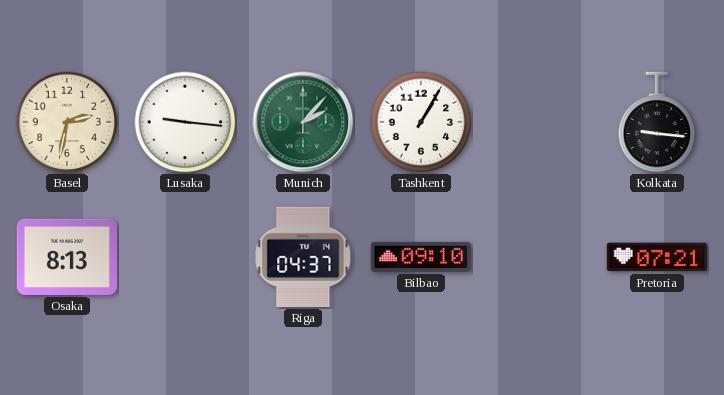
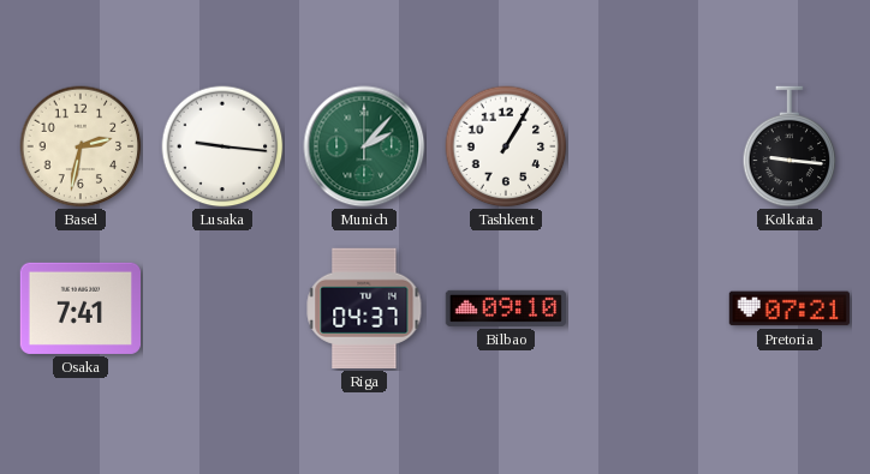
Osaka: 8:13 -> 7:41
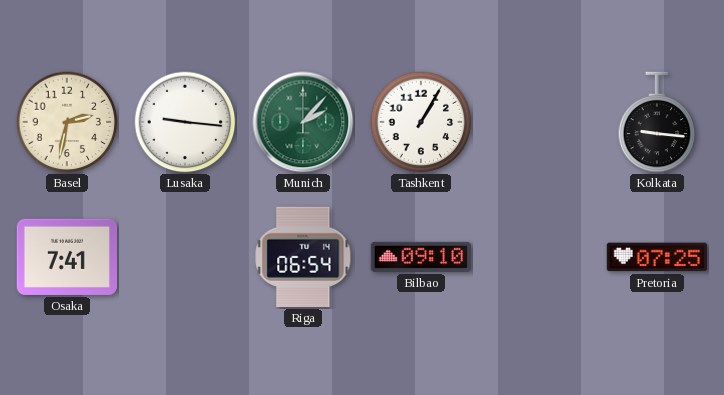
Riga: 04:37 -> 06:54
Pretoria: 07:21 -> 07:25
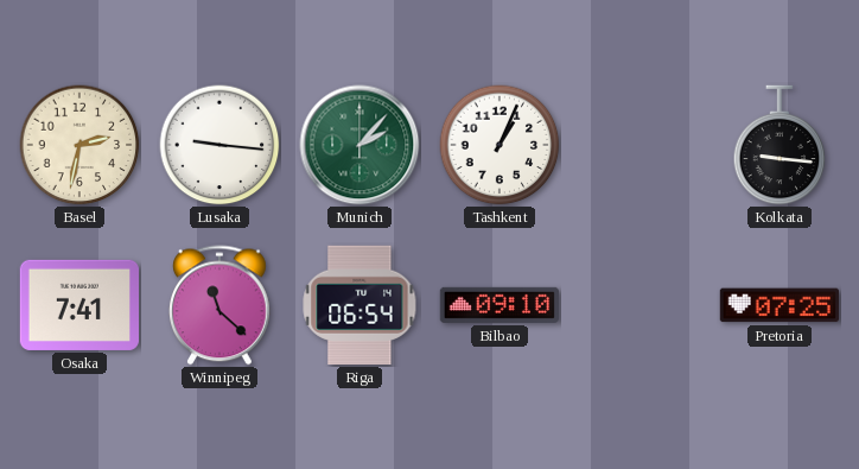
Tashkent: 1:05 -> 1:04
Winnipeg: none -> 11:22
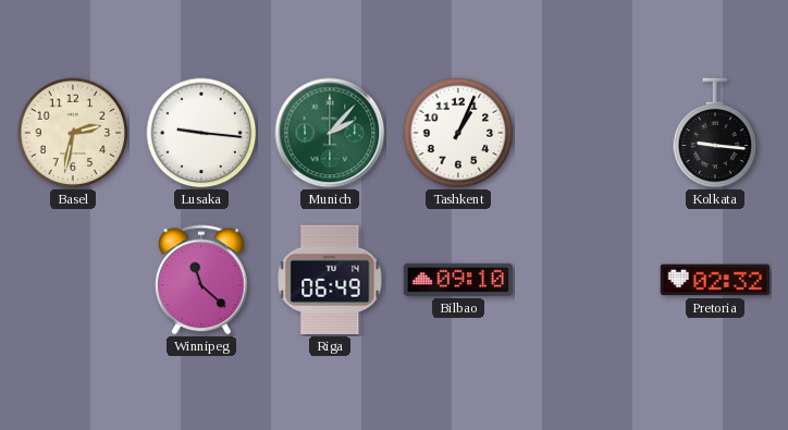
Osaka: 7:41 -> none
Riga: 06:54 -> 06:49
Pretoria: 07:25 -> 02:32
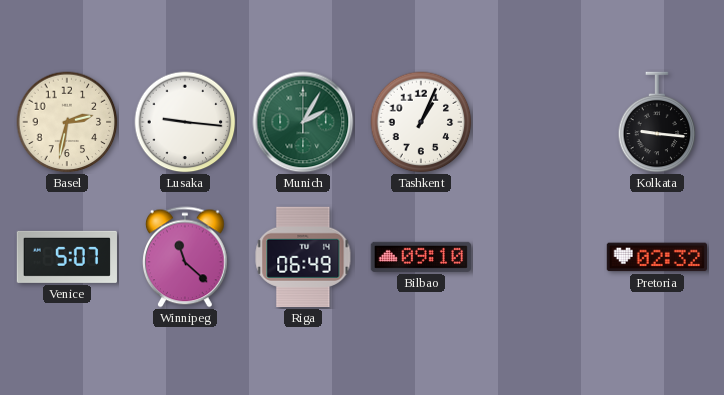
Munich: 2:07 -> 2:05
Venice: none -> 5:07
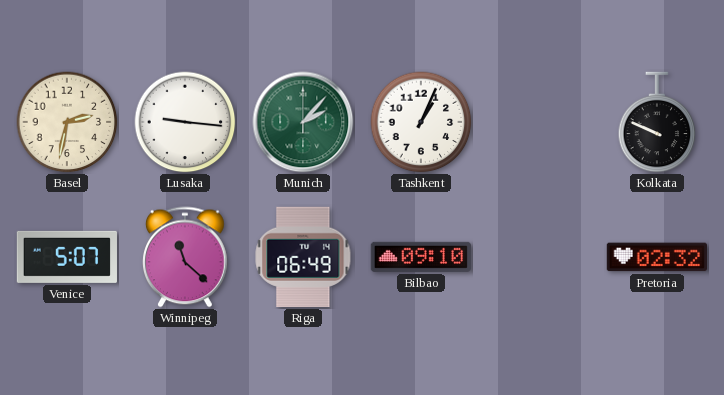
Munich: 2:05 -> 2:07
Kolkata: 9:16 -> 9:49
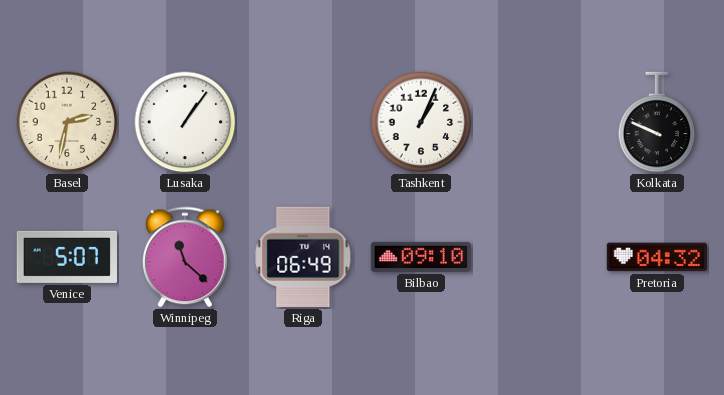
Lusaka: 9:16 -> 1:06
Munich: 2:07 -> none
Pretoria: 02:32 -> 04:32
